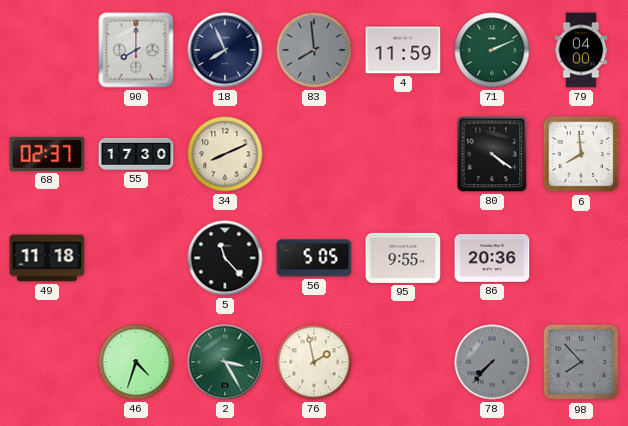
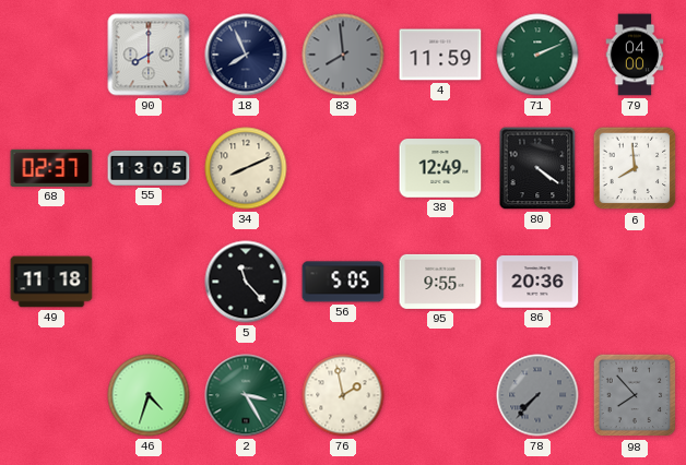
55: 17:30 -> 13:05
38: none -> 12:49
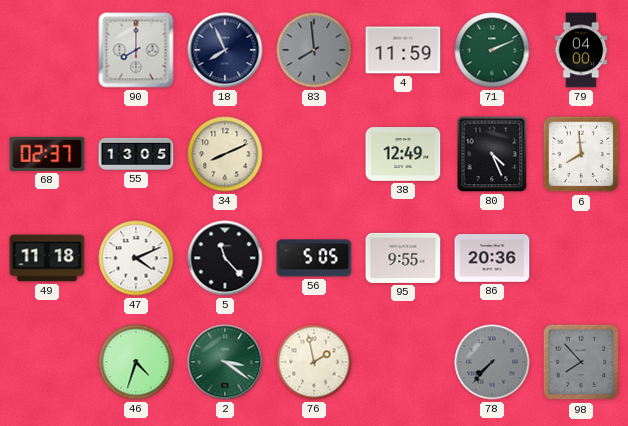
80: 4:21 -> 4:26
47: none -> 4:11
2: 3:25 -> 3:21
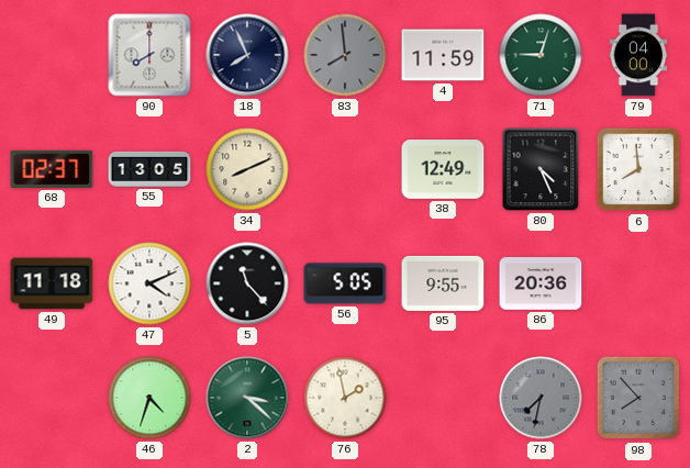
71: 2:11 -> 9:03
2: 3:21 -> 3:22
78: 7:37 -> 7:32
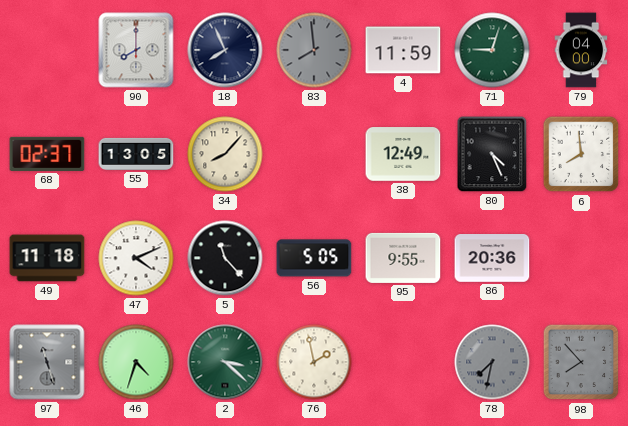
34: 8:11 -> 8:07
97: none -> 11:27
